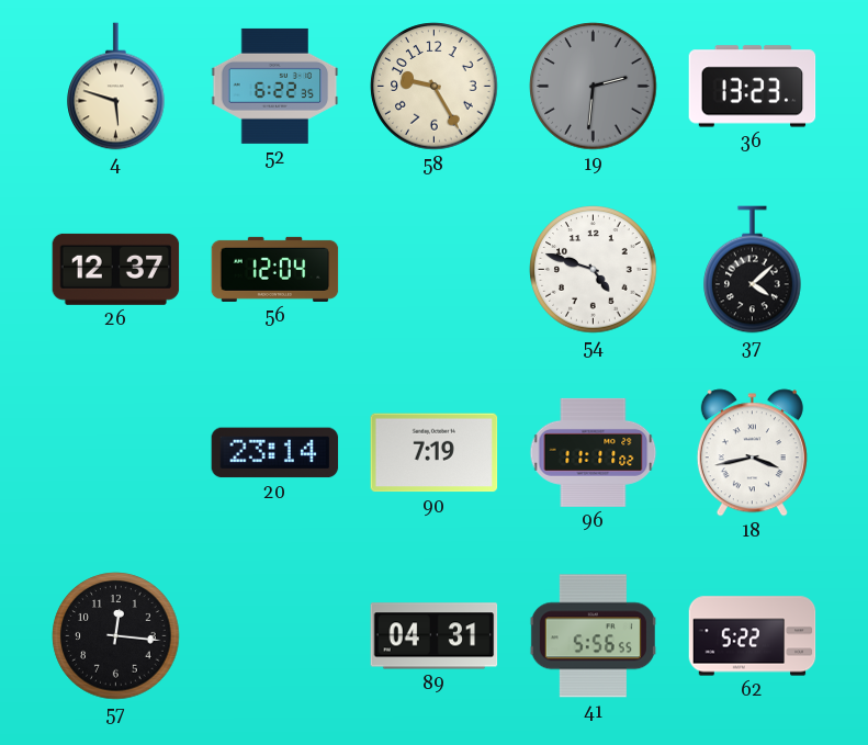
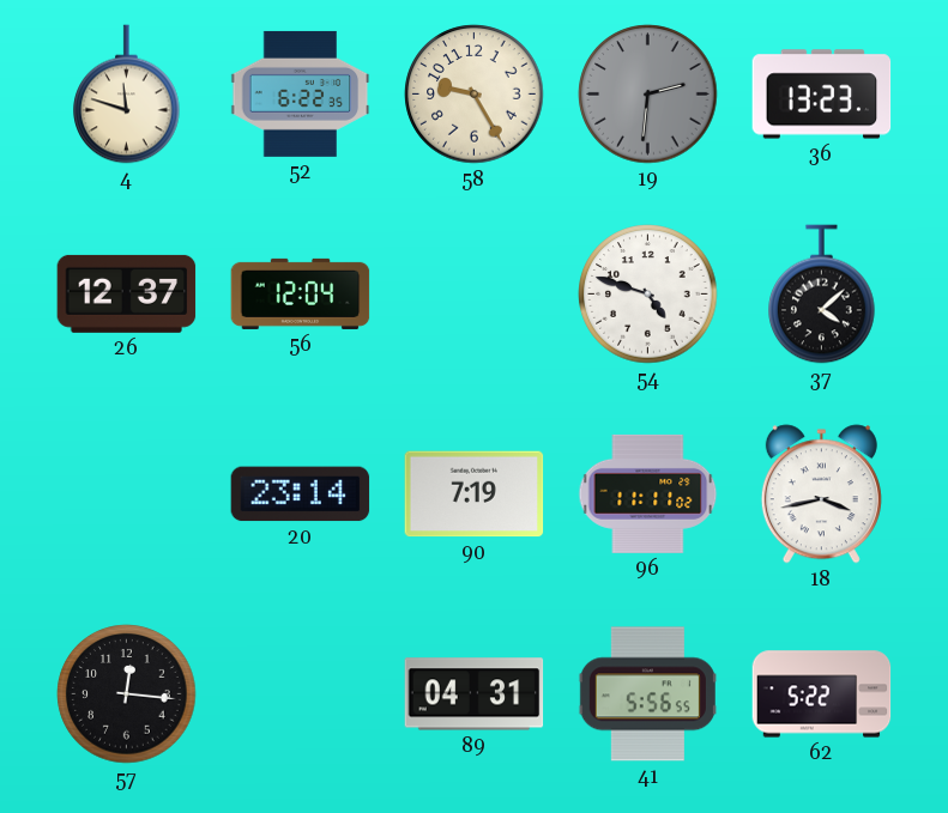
4: 5:48 -> 11:48
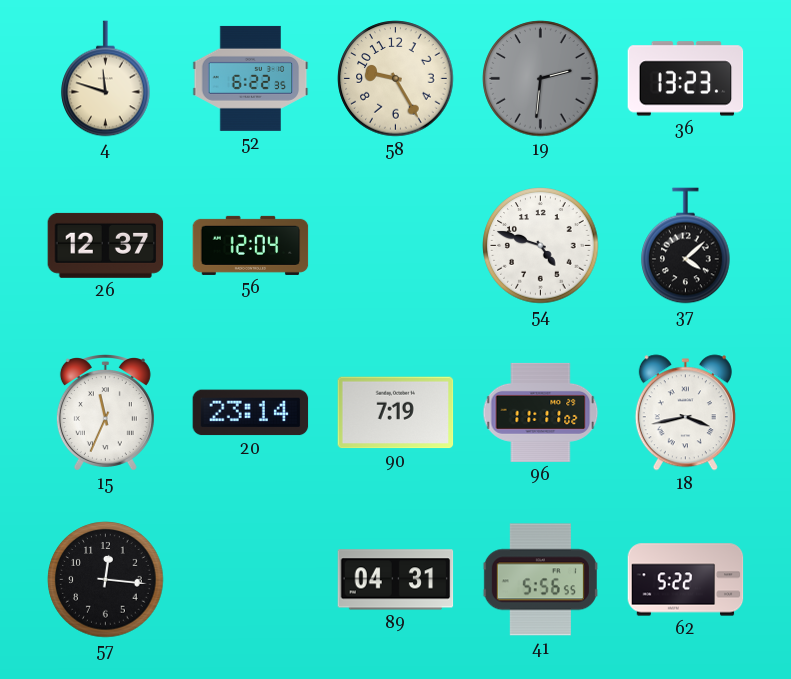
15: none -> 11:34
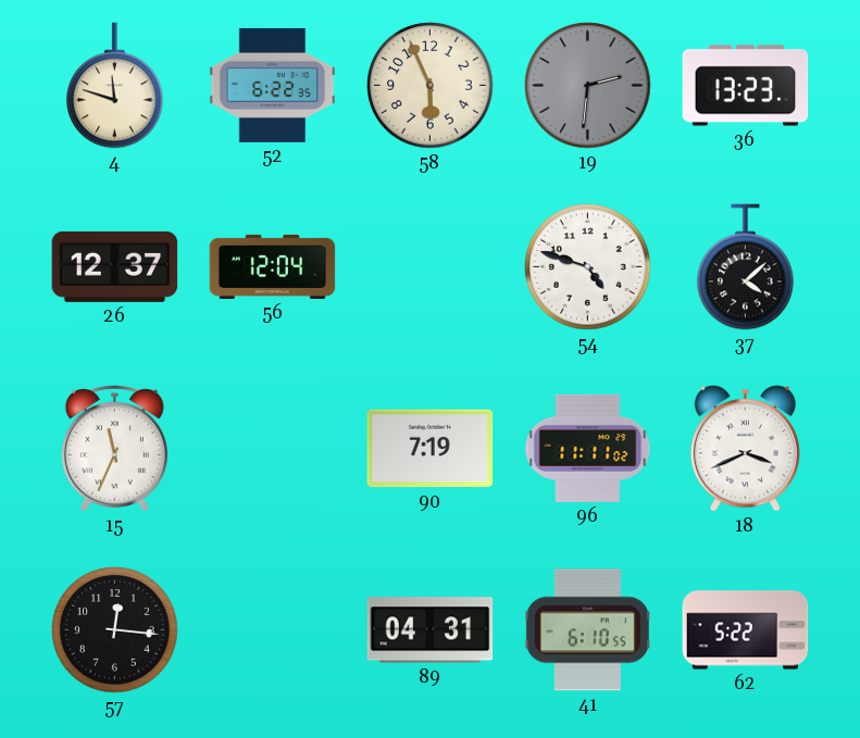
58: 9:25 -> 5:56
20: 23:14 -> none
18: 3:43 -> 3:41
41: 5:56 -> 6:10
